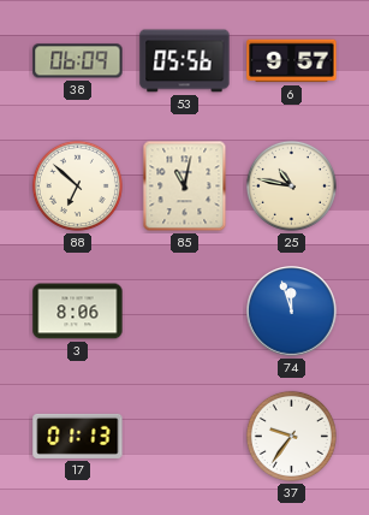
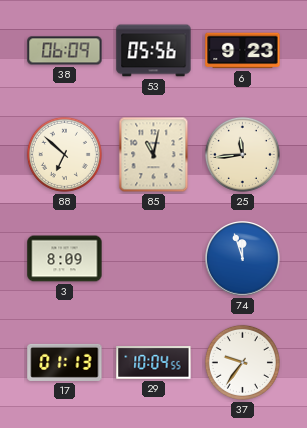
6: 9:57 -> 9:23
25: 10:47 -> 11:44
3: 8:06 -> 8:09
29: none -> 10:04
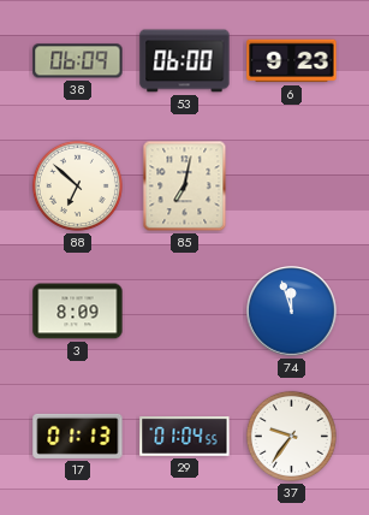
53: 05:56 -> 06:00
85: 11:02 -> 7:02
25: 11:44 -> none
29: 10:04 -> 01:04
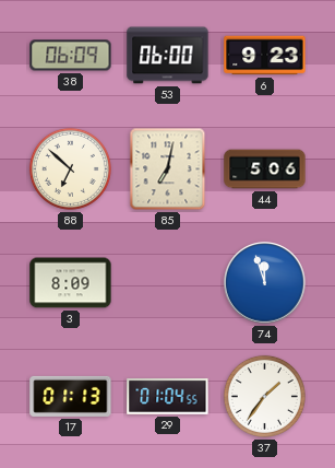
44: none -> 5:06
37: 9:36 -> 1:36
